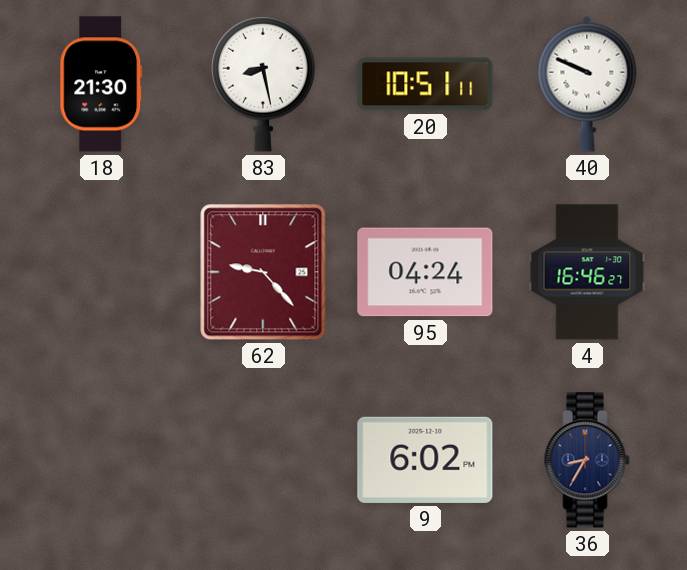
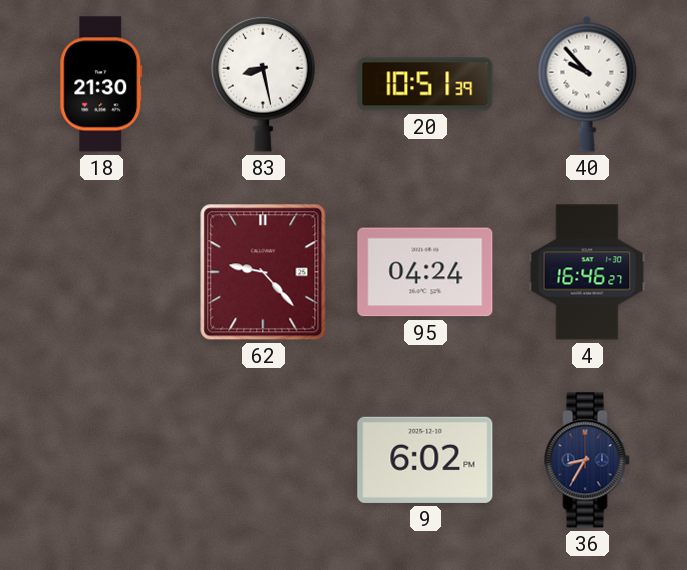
20: 10:51:11 -> 10:51:39
40: 9:49 -> 9:53
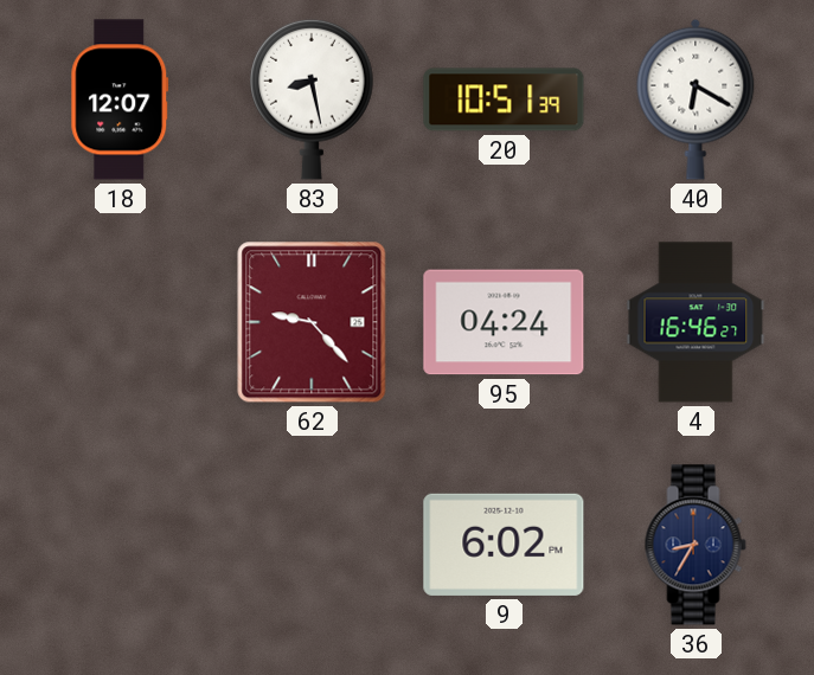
18: 21:30 -> 12:07
40: 9:53 -> 6:20
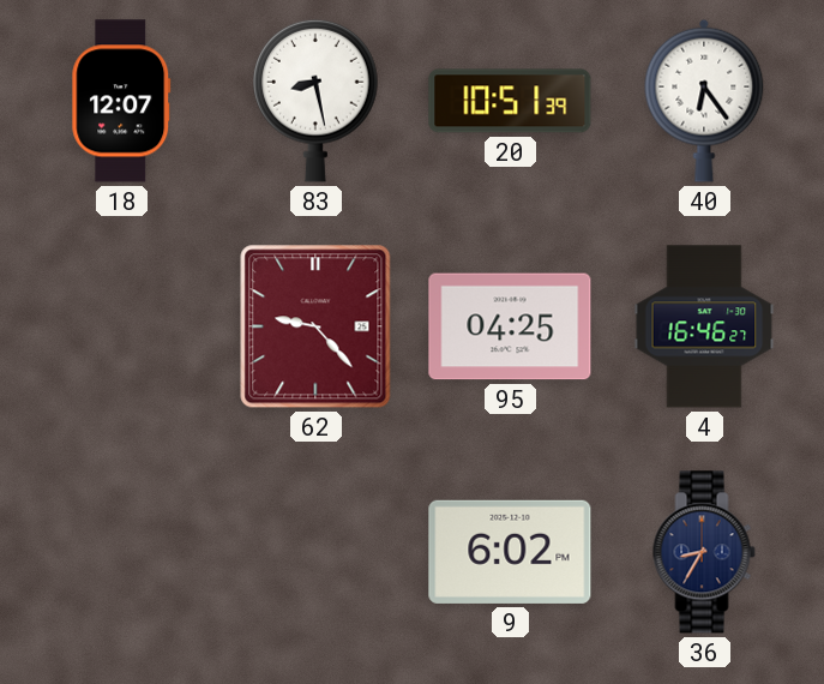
40: 6:20 -> 6:24
95: 04:24 -> 04:25
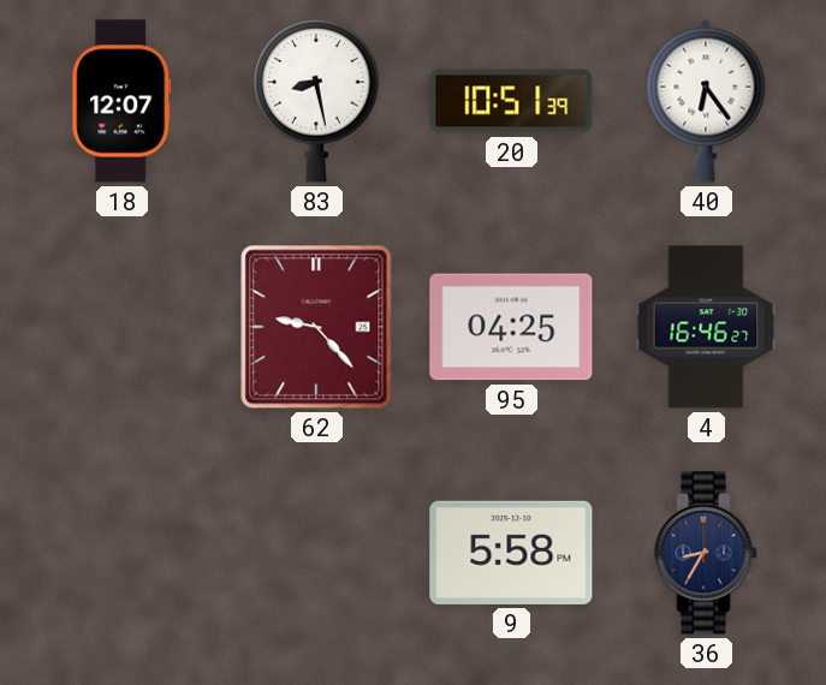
9: 6:02 -> 5:58
